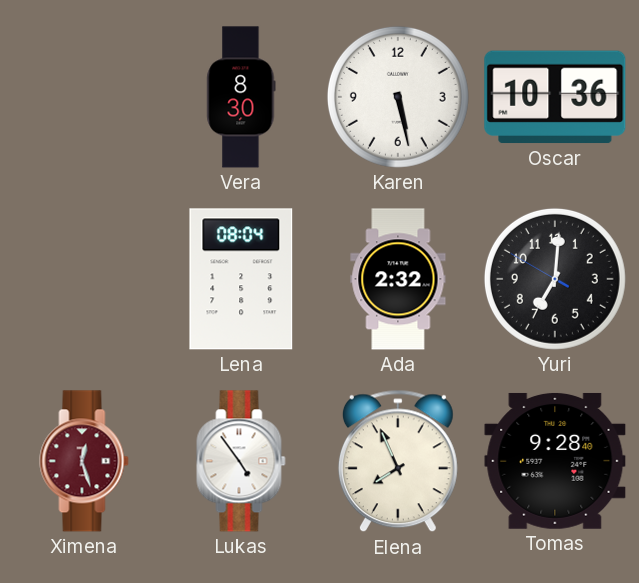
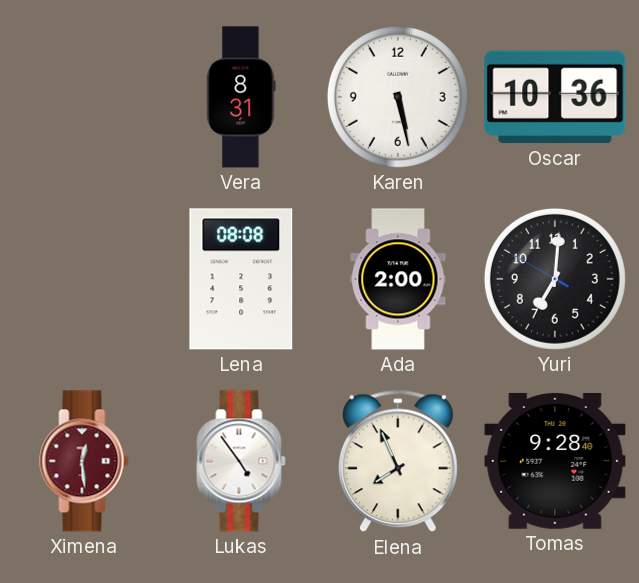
Vera: 8:30 -> 8:31
Lena: 08:04 -> 08:08
Ada: 2:32 -> 2:00
Ximena: 12:27 -> 12:29
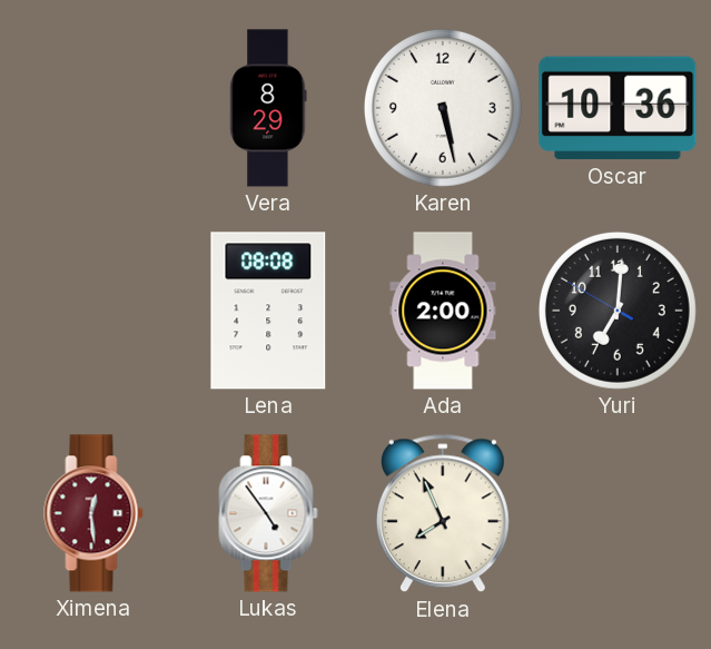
Vera: 8:31 -> 8:29
Tomas: 9:28 -> none
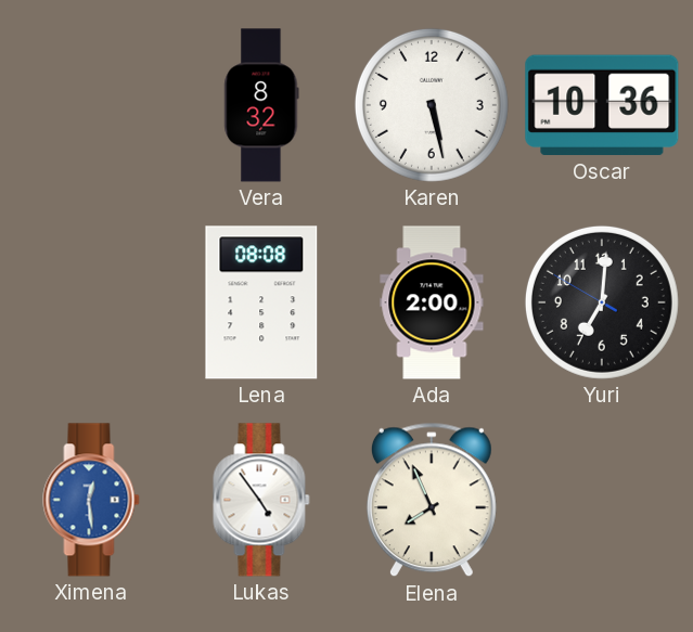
Vera: 8:29 -> 8:32
Ximena dial: burgundy -> blue
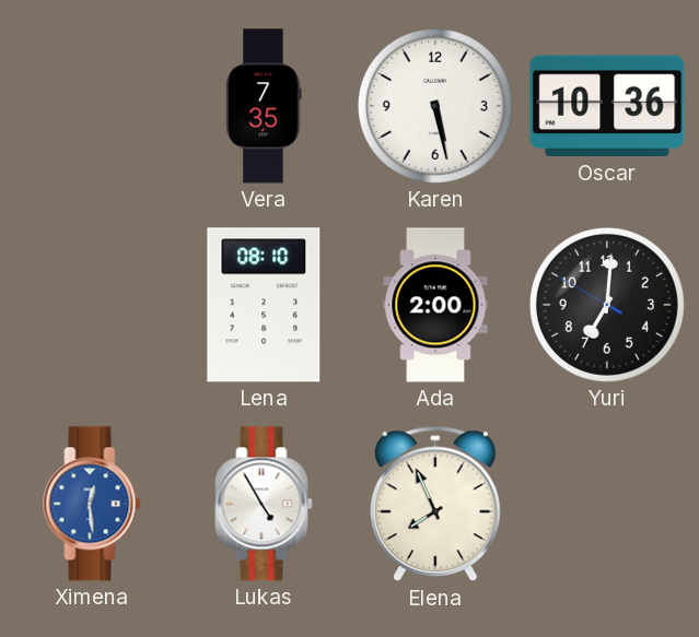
Vera: 8:32 -> 7:35
Lena: 08:08 -> 08:10
Lukas: 4:54 -> 4:55
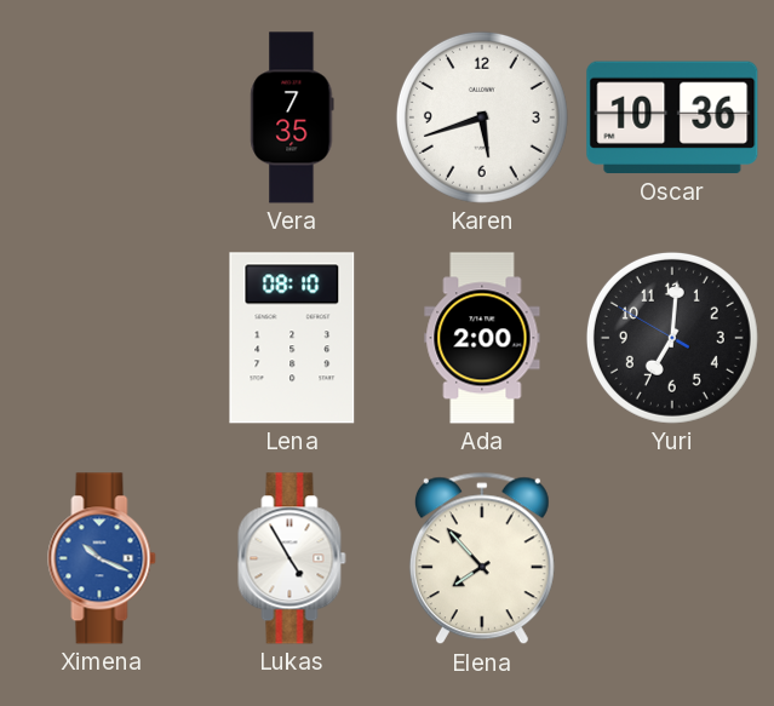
Karen: 5:28 -> 5:42
Ximena: 12:29 -> 10:19
Elena: 7:56 -> 7:53
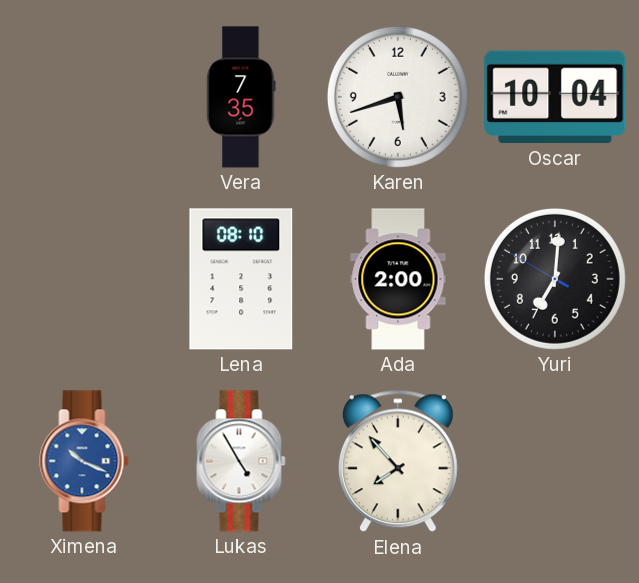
Oscar: 10:36 -> 10:04
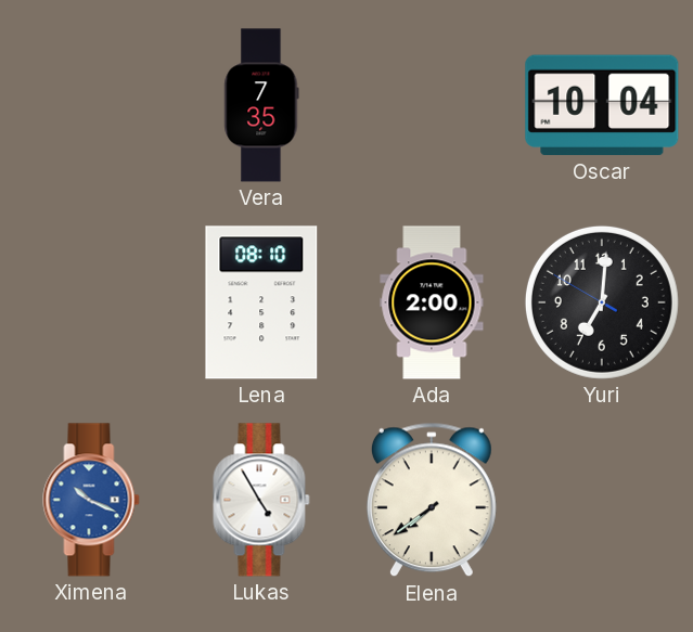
Karen: 5:42 -> none
Elena: 7:53 -> 7:39
